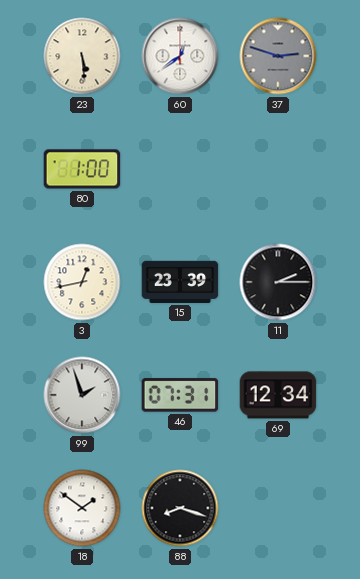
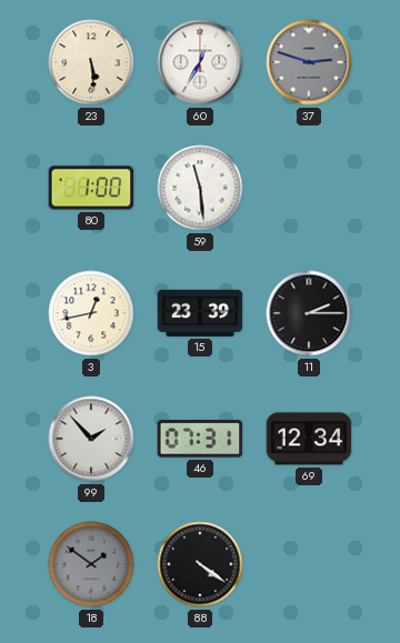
60: 12:39 -> 12:35
59: none -> 11:29
99: 1:57 -> 1:53
18 dial: white -> grey
88: 8:18 -> 4:21
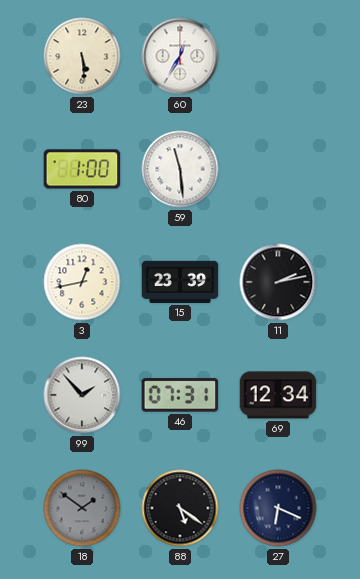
37: 2:48 -> none
11: 2:15 -> 2:13
88: 4:21 -> 5:21
27: none -> 6:19
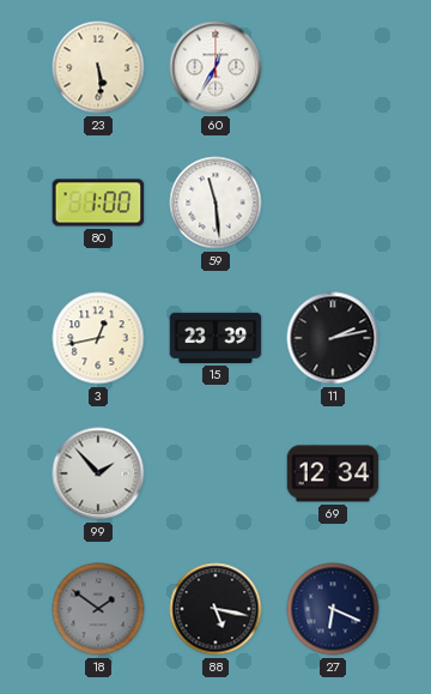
46: 07:31 -> none
88: 5:21 -> 5:17
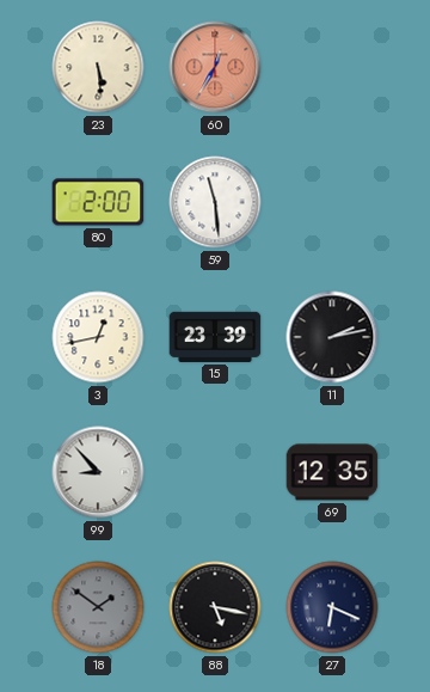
60 dial: white -> salmon
80: 1:00 -> 2:00
99: 1:53 -> 8:53
69: 12:34 -> 12:35
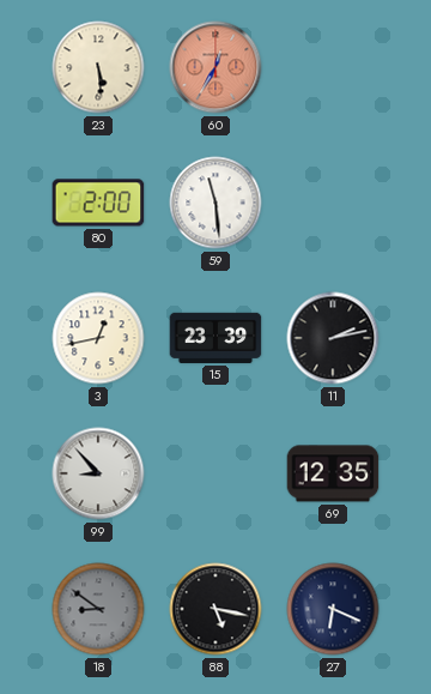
18: 1:51 -> 8:51
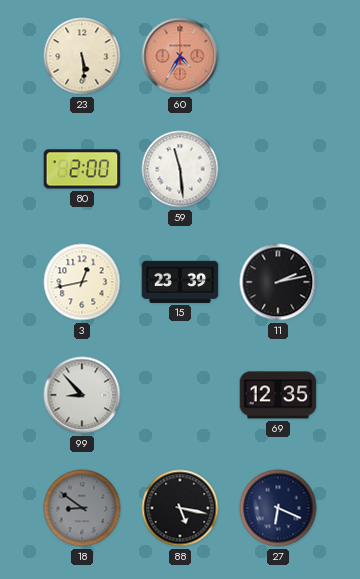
60: 12:35 -> 4:35
